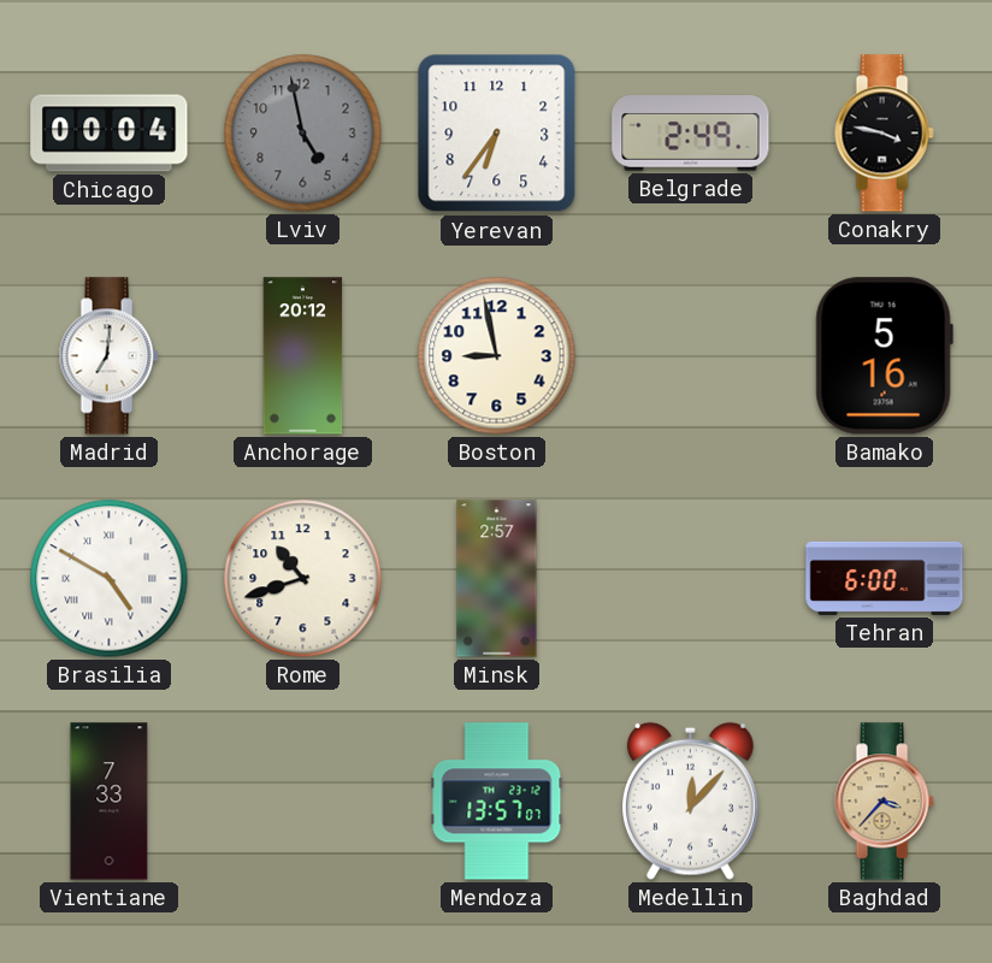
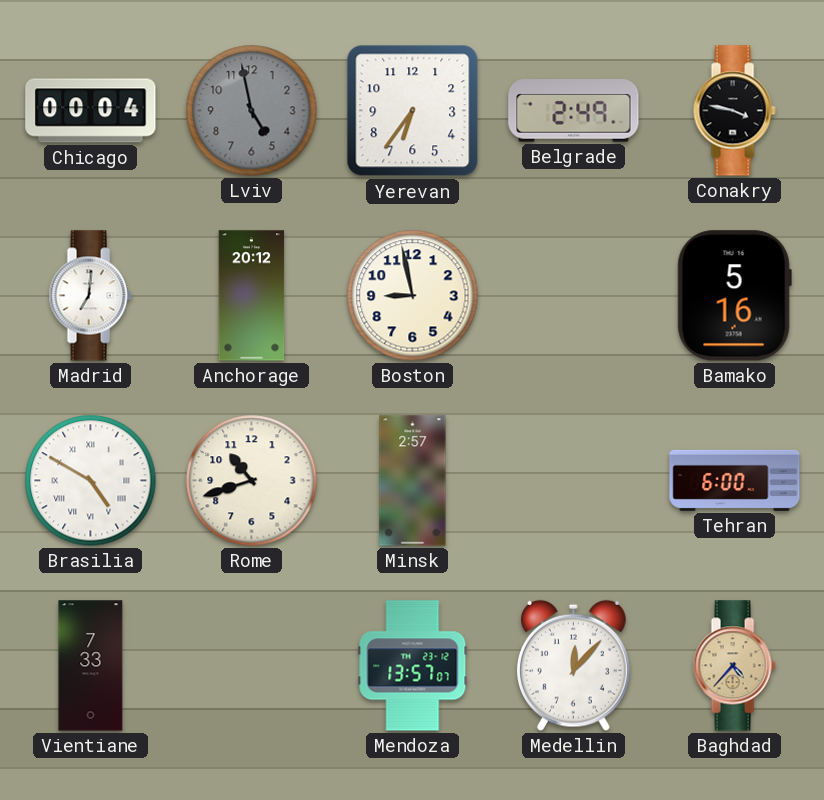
Baghdad: 3:37 -> 4:37
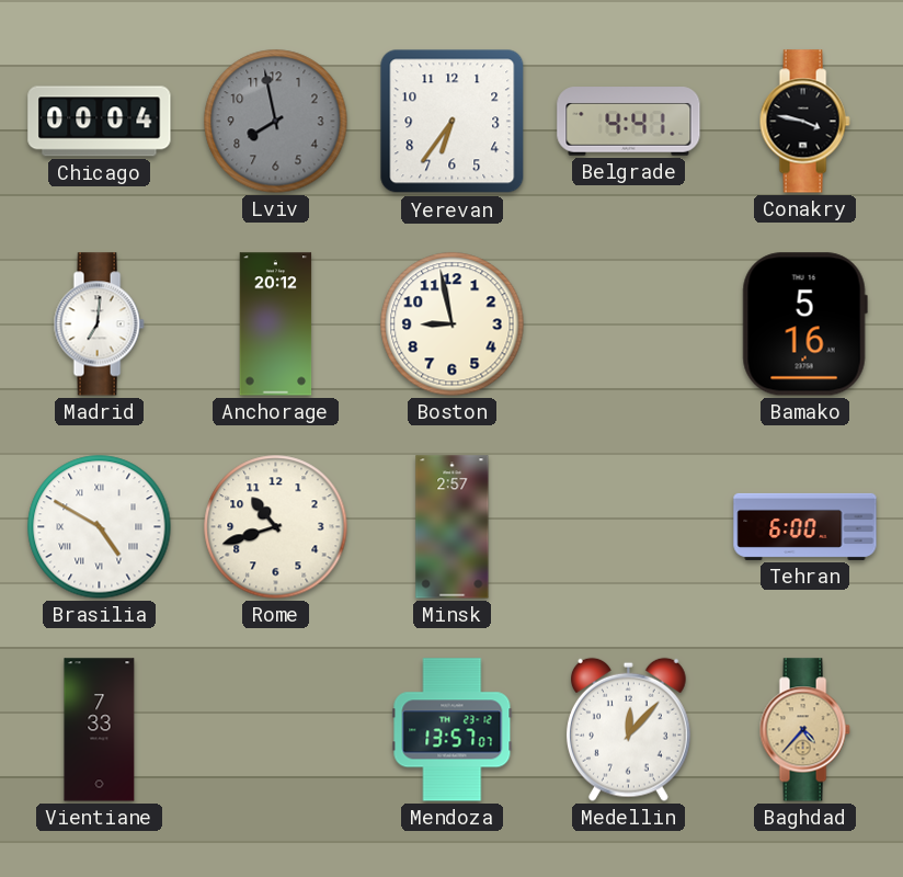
Lviv: 4:58 -> 7:58
Belgrade: 2:49 -> 4:41
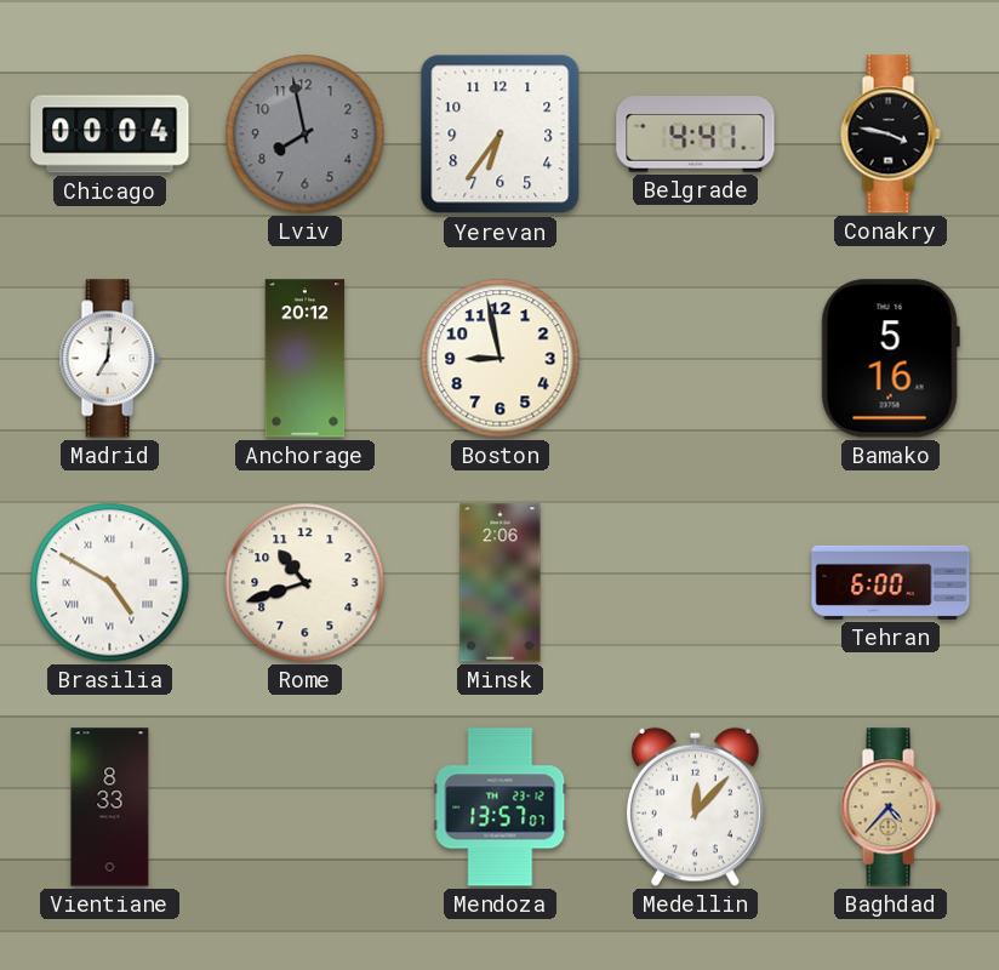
Minsk: 2:57 -> 2:06
Vientiane: 7:33 -> 8:33
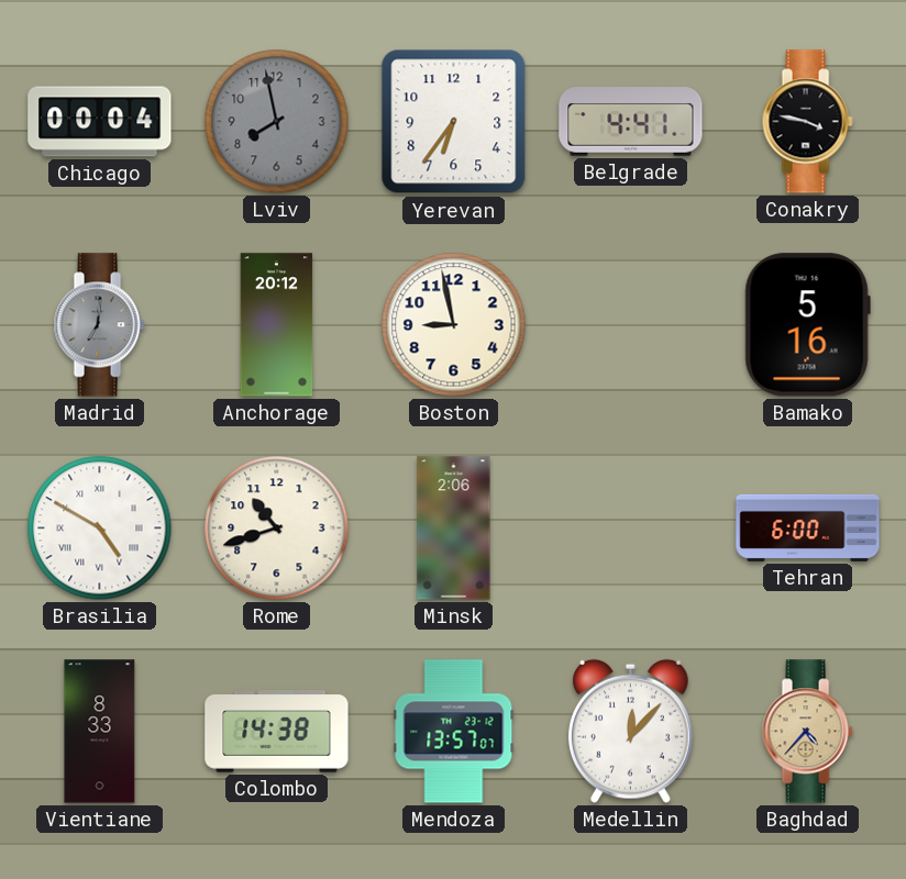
Madrid dial: white -> grey
Colombo: none -> 14:38
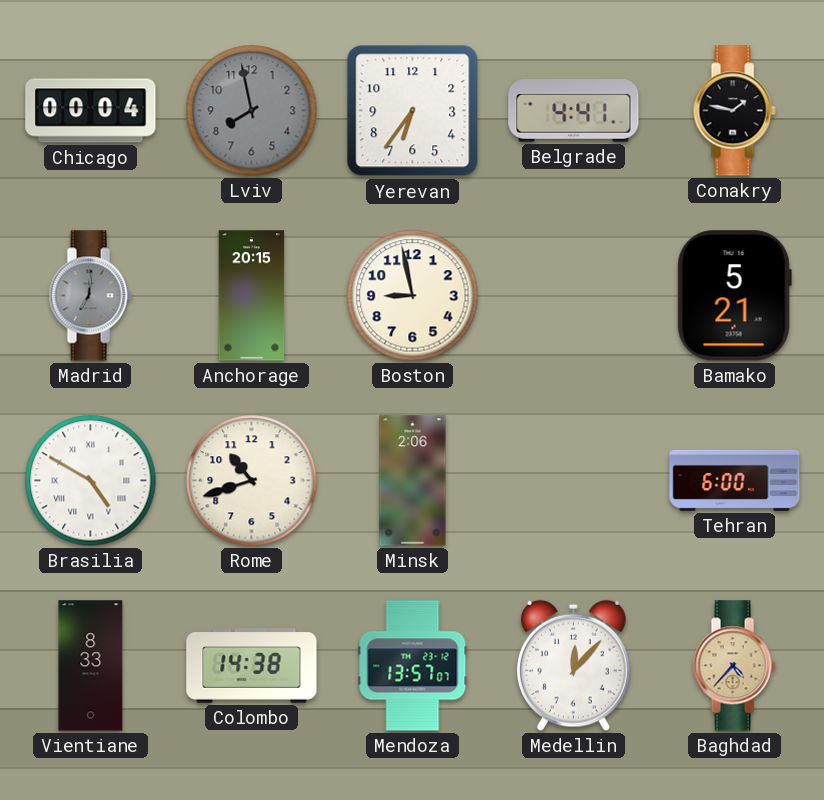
Conakry: 3:47 -> 1:47
Anchorage: 20:12 -> 20:15
Bamako: 5:16 -> 5:21
